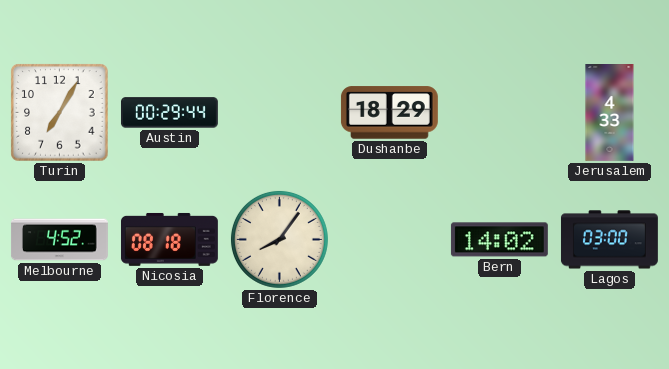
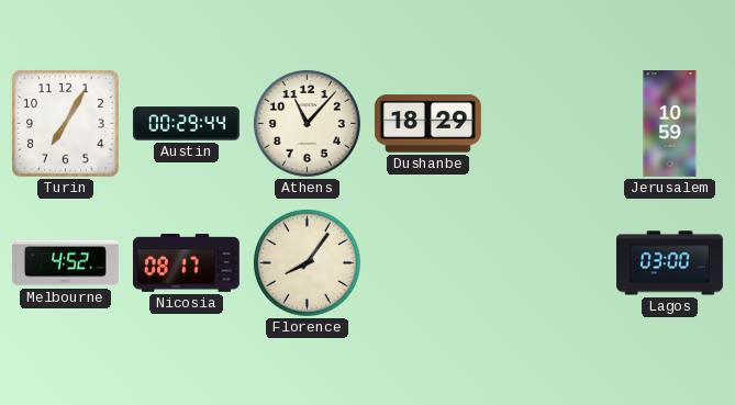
Athens: none -> 11:07
Jerusalem: 4:33 -> 10:59
Nicosia: 08:18 -> 08:17
Bern: 14:02 -> none
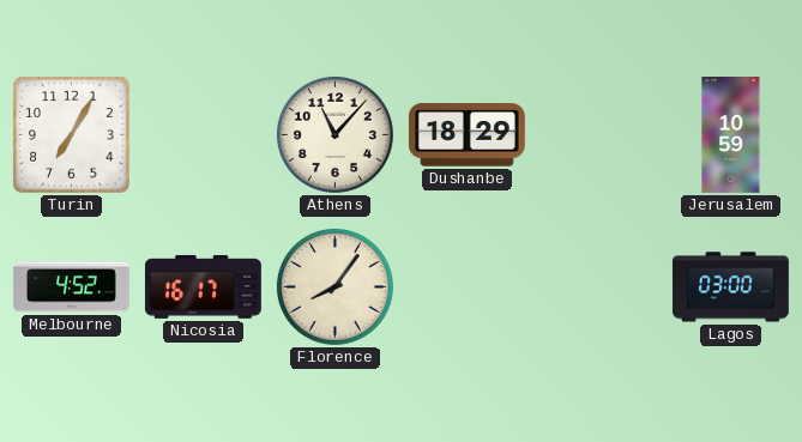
Austin: 00:29 -> none
Nicosia: 08:17 -> 16:17
